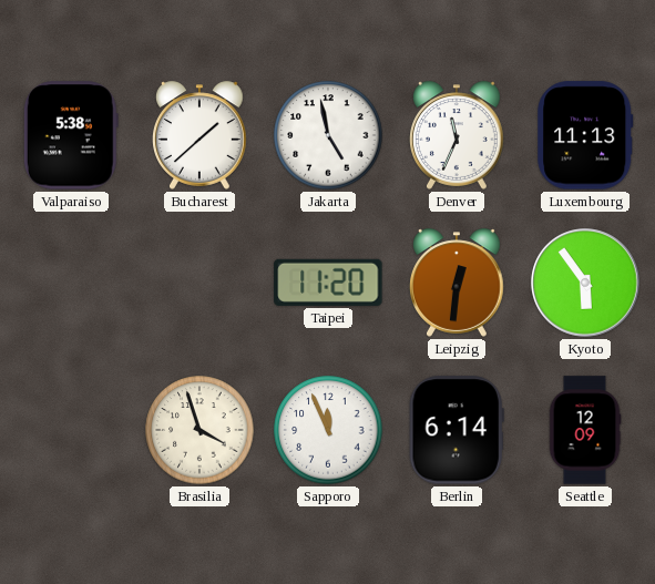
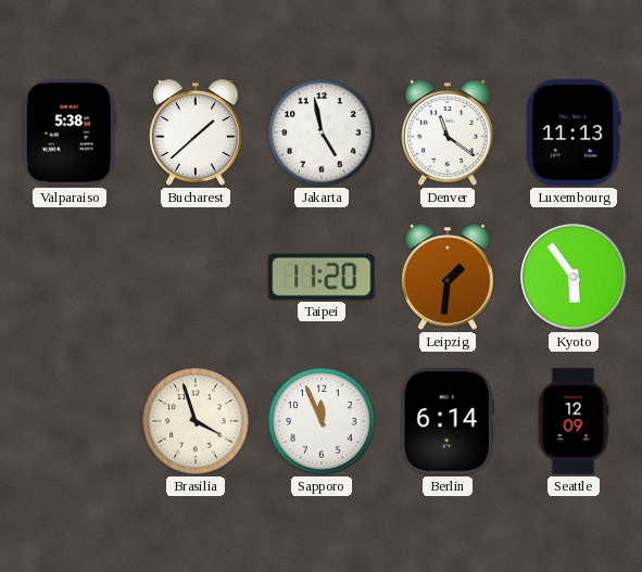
Denver: 11:34 -> 11:21
Leipzig: 12:31 -> 1:31
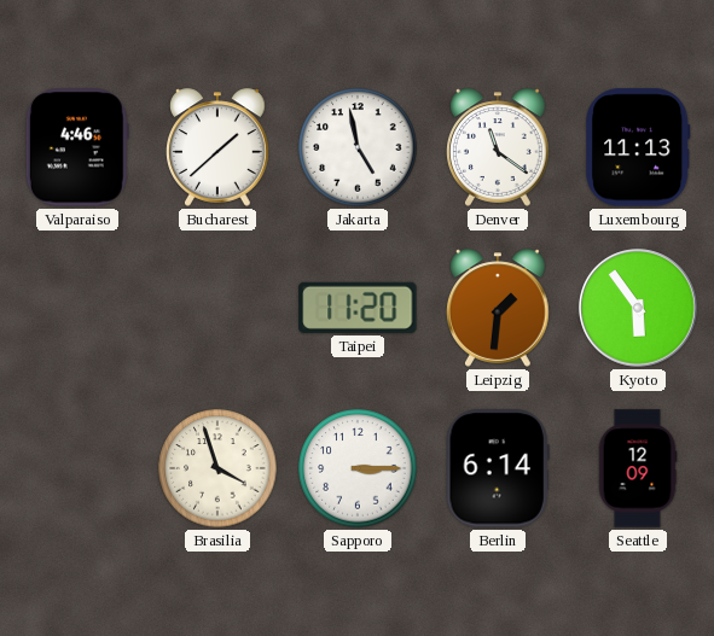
Valparaiso: 5:38 -> 4:46
Sapporo: 11:56 -> 3:15
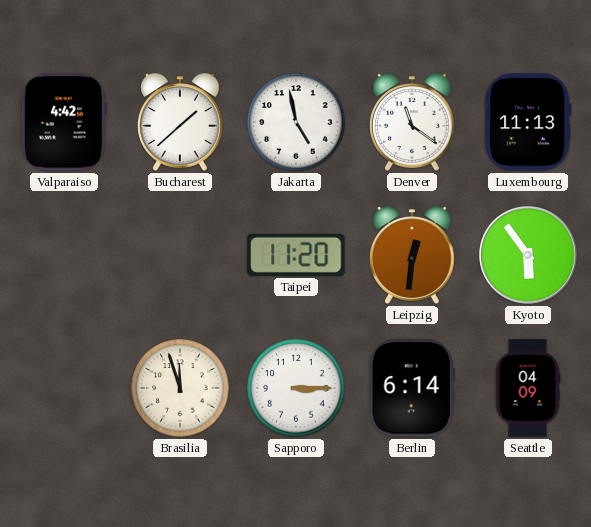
Valparaiso: 4:46 -> 4:42
Leipzig: 1:31 -> 12:31
Brasilia: 3:57 -> 11:57
Seattle: 12:09 -> 04:09
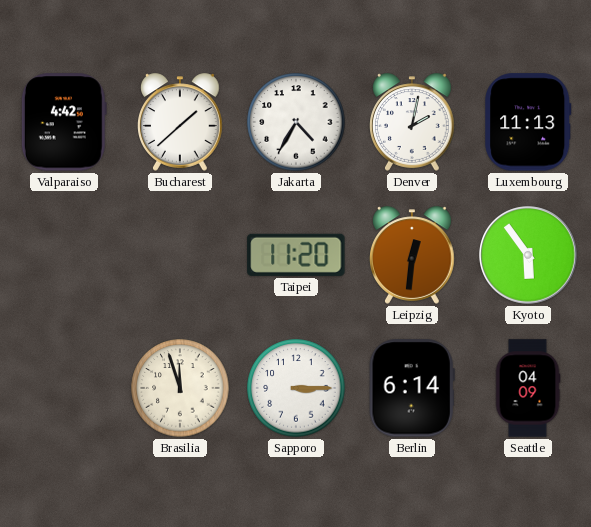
Jakarta: 4:58 -> 4:35
Denver: 11:21 -> 2:02
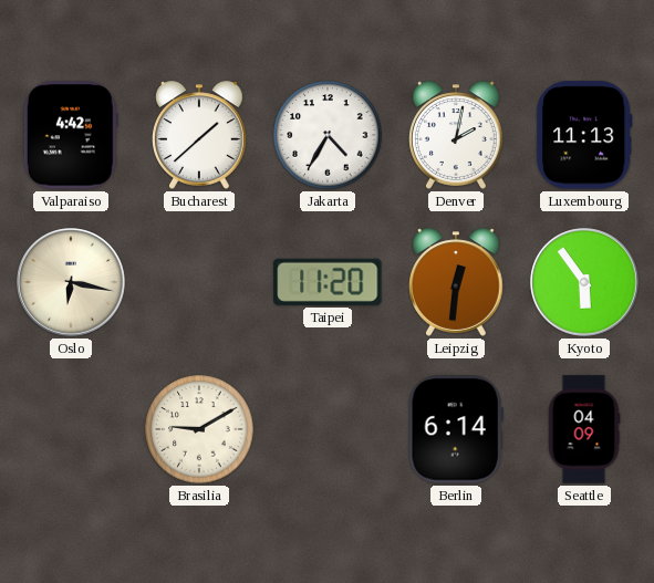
Oslo: none -> 6:17
Brasilia: 11:57 -> 9:10
Sapporo: 3:15 -> none
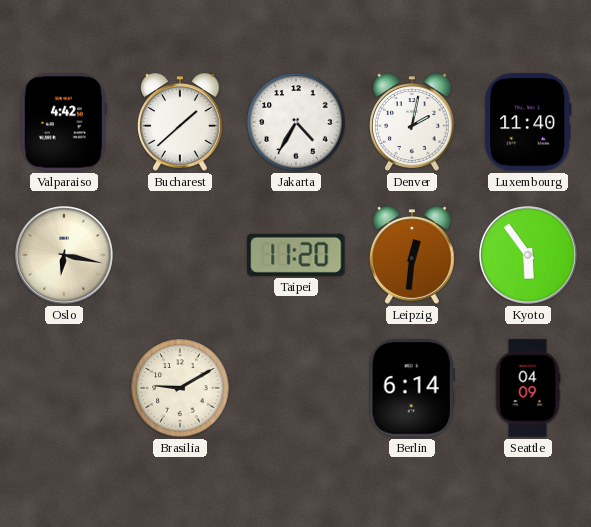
Luxembourg: 11:13 -> 11:40
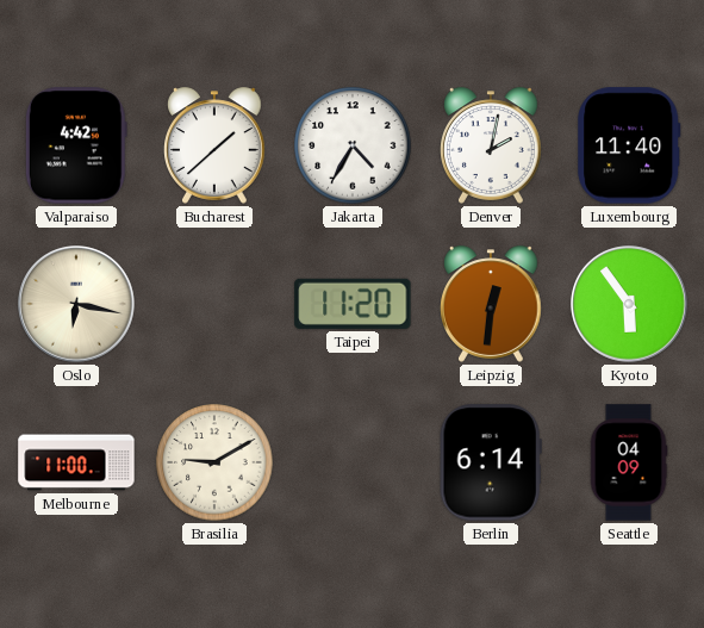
Melbourne: none -> 11:00
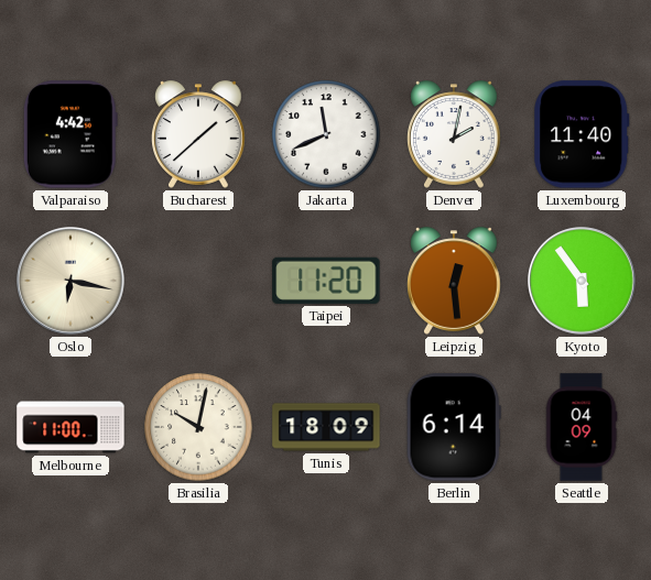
Jakarta: 4:35 -> 11:41
Leipzig: 12:31 -> 12:29
Brasilia: 9:10 -> 10:02
Tunis: none -> 18:09
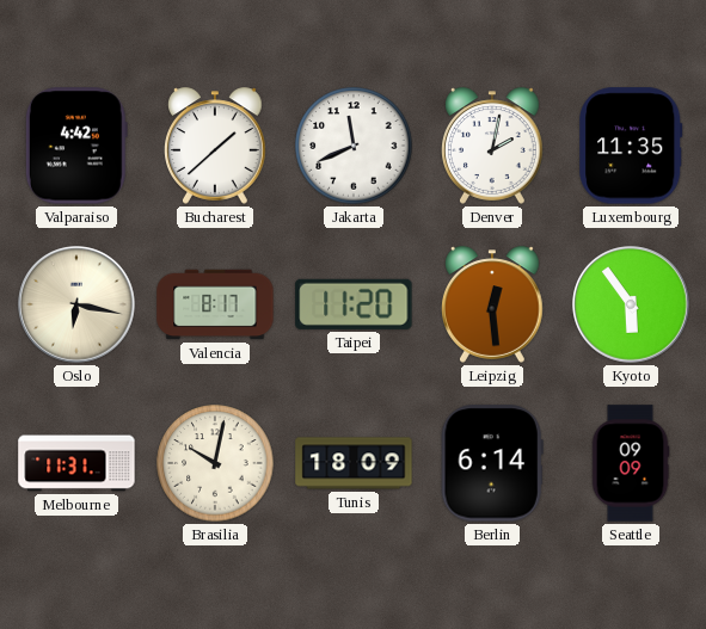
Luxembourg: 11:40 -> 11:35
Valencia: none -> 8:17
Melbourne: 11:00 -> 11:31
Seattle: 04:09 -> 09:09
